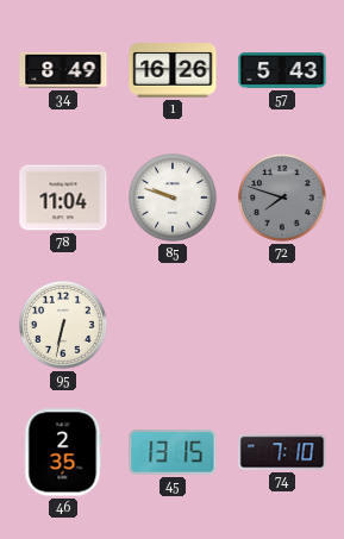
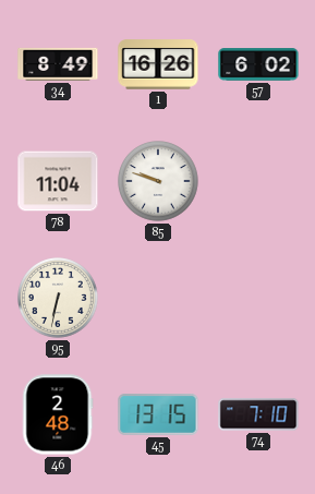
57: 5:43 -> 6:02
72: 7:48 -> none
46: 2:35 -> 2:48
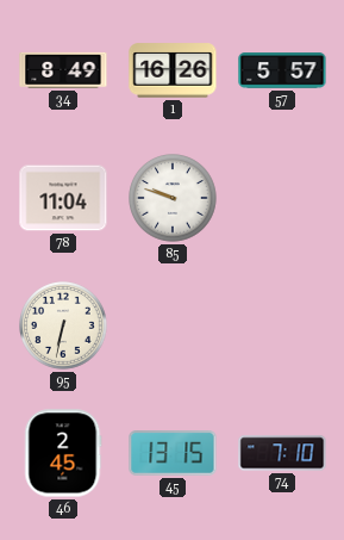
57: 6:02 -> 5:57
46: 2:48 -> 2:45
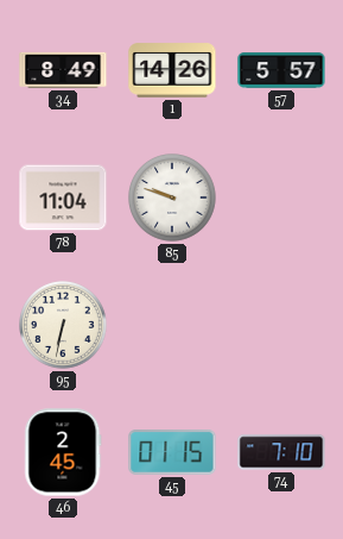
1: 16:26 -> 14:26
45: 13:15 -> 01:15
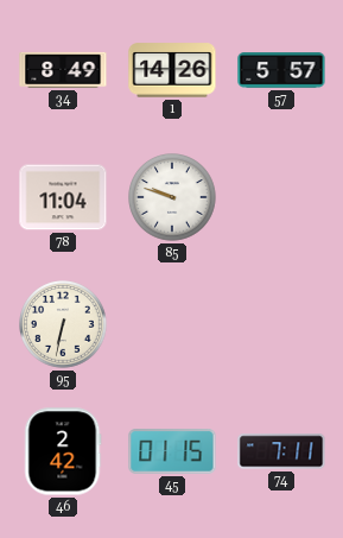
46: 2:45 -> 2:42
74: 7:10 -> 7:11
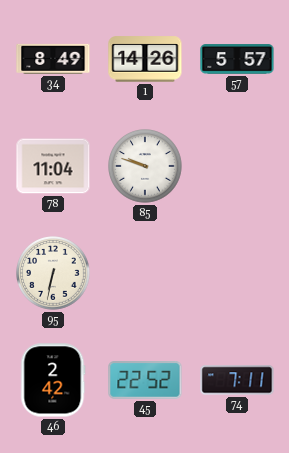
45: 01:15 -> 22:52
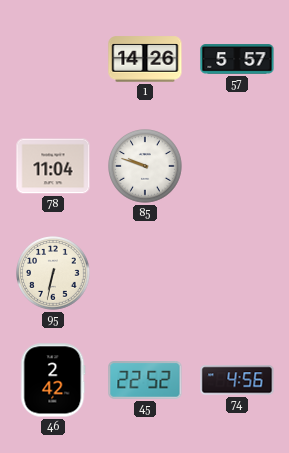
34: 8:49 -> none
74: 7:11 -> 4:56
